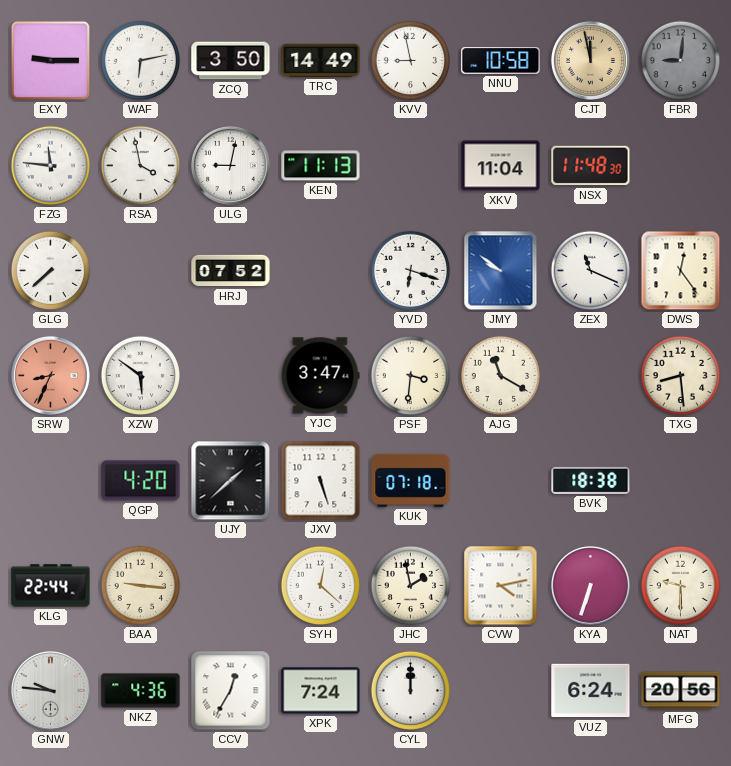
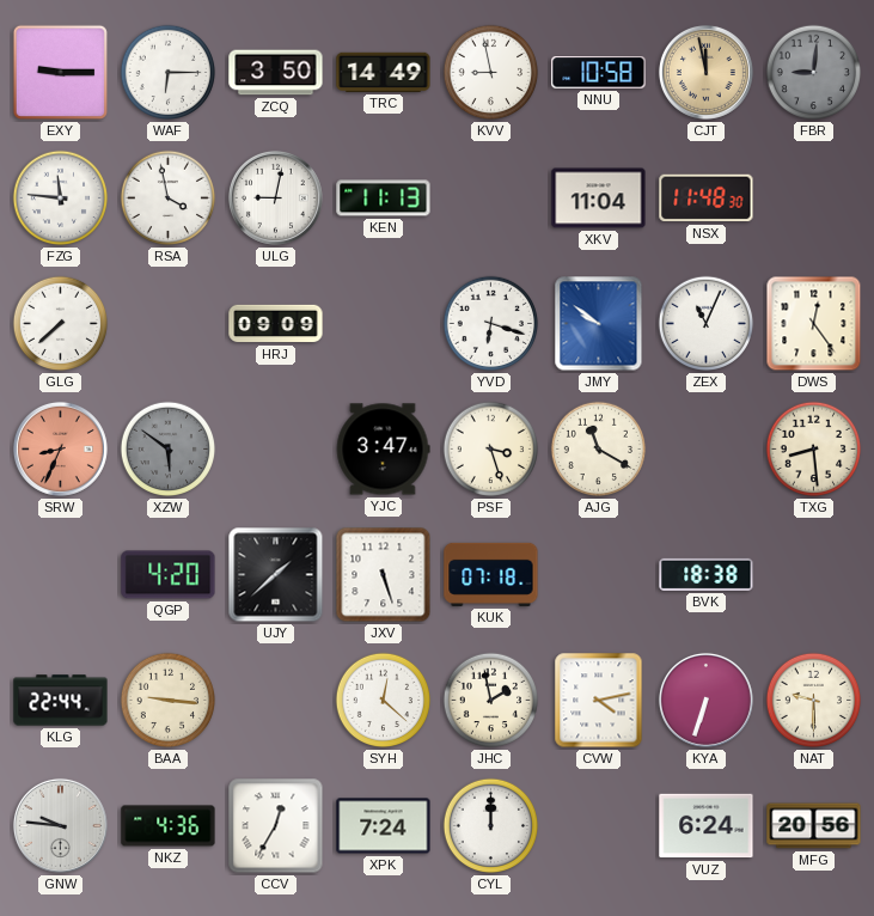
WAF: 6:13 -> 6:15
HRJ: 07:52 -> 09:09
ZEX: 11:19 -> 11:04
XZW dial: white -> grey
PSF: 3:31 -> 3:27
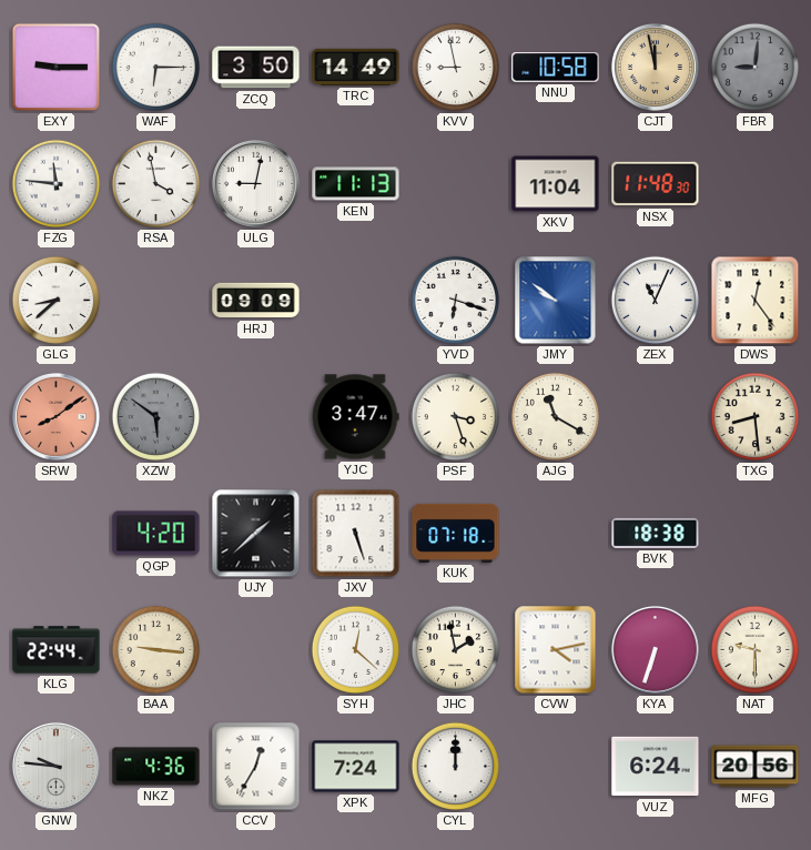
GLG: 7:38 -> 8:38
SRW: 8:34 -> 8:09
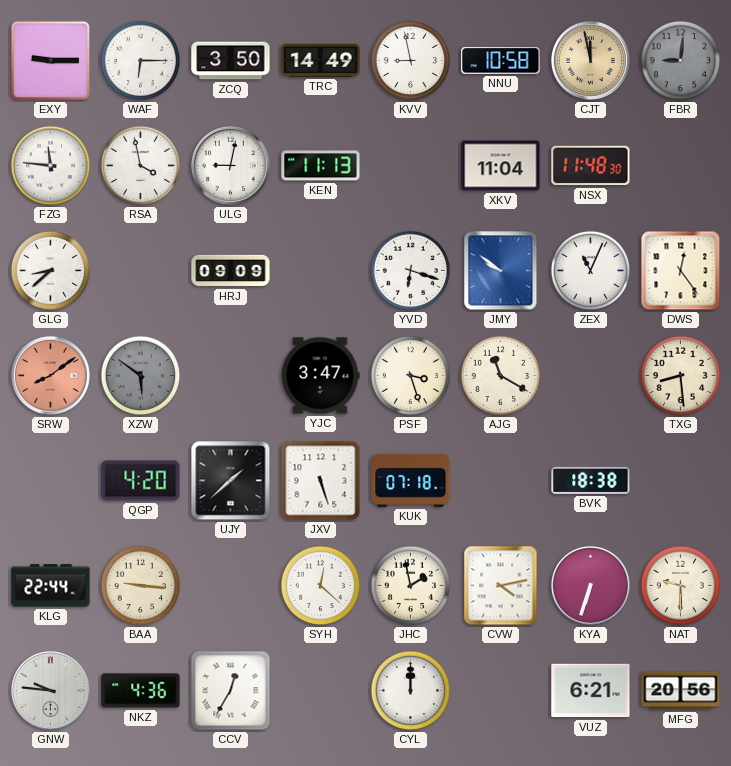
XPK: 7:24 -> none
VUZ: 6:24 -> 6:21
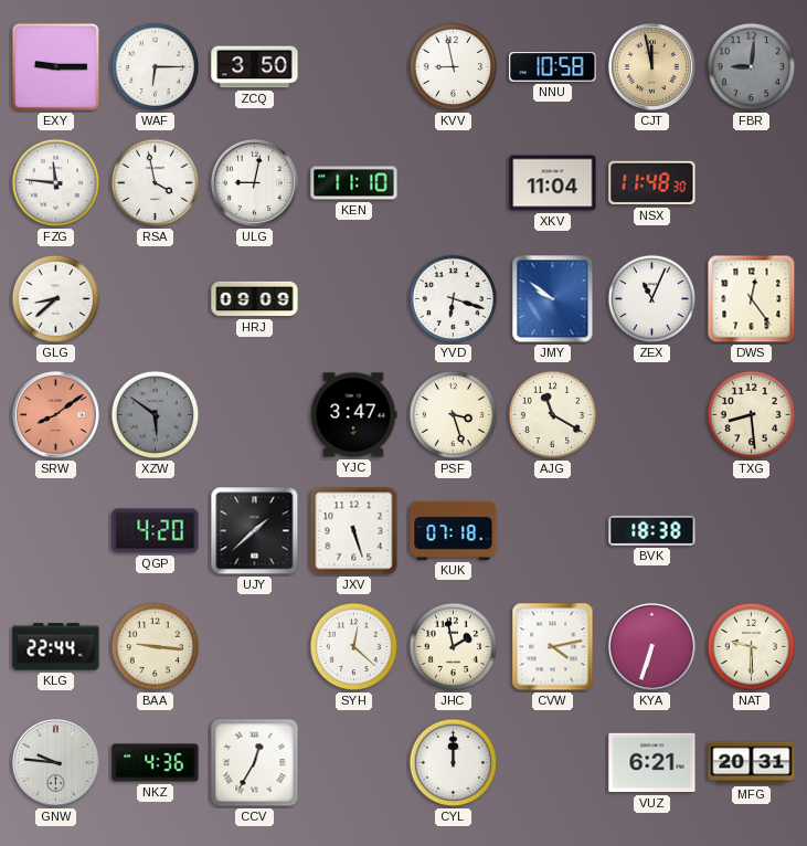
TRC: 14:49 -> none
KEN: 11:13 -> 11:10
MFG: 20:56 -> 20:31
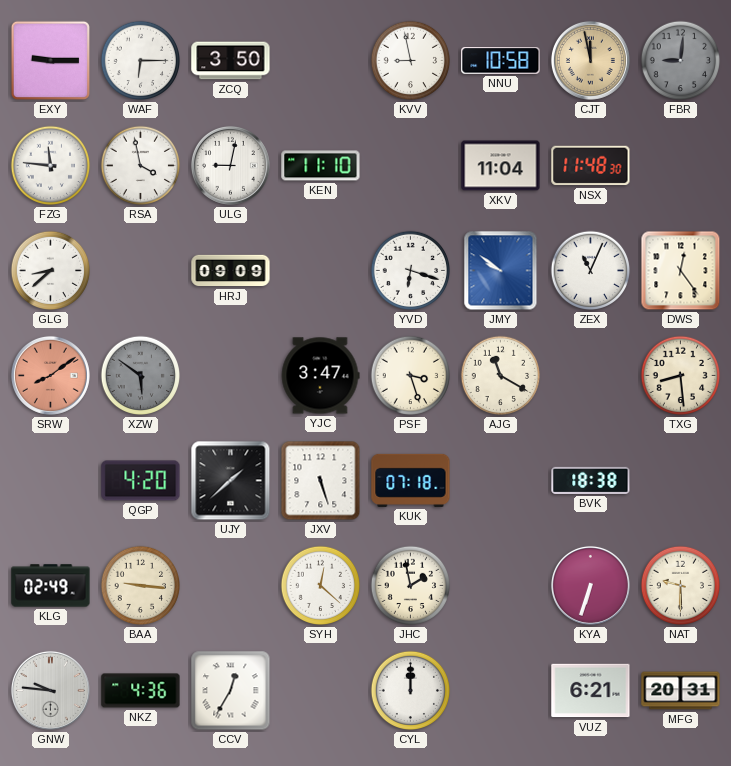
KLG: 22:44 -> 02:49
CVW: 4:13 -> none
